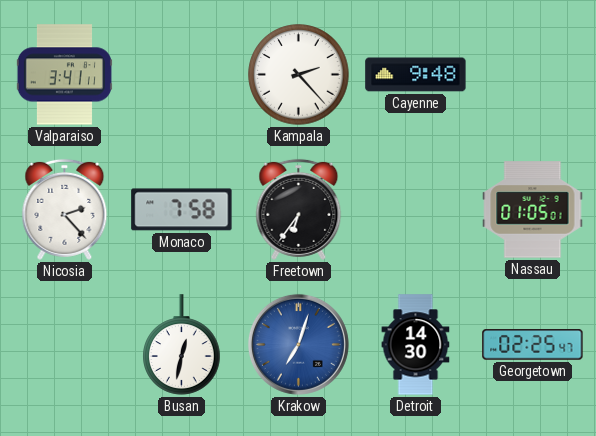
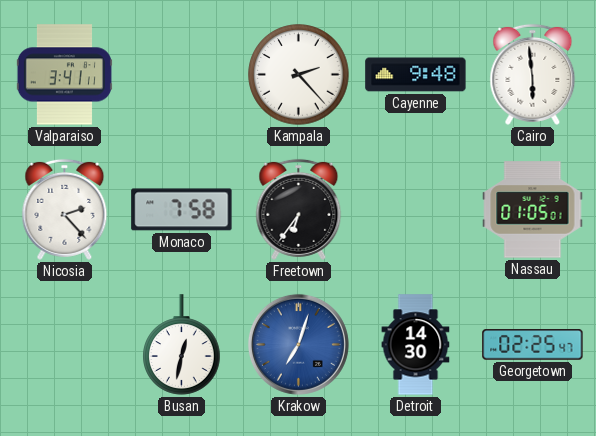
Cairo: none -> 5:59
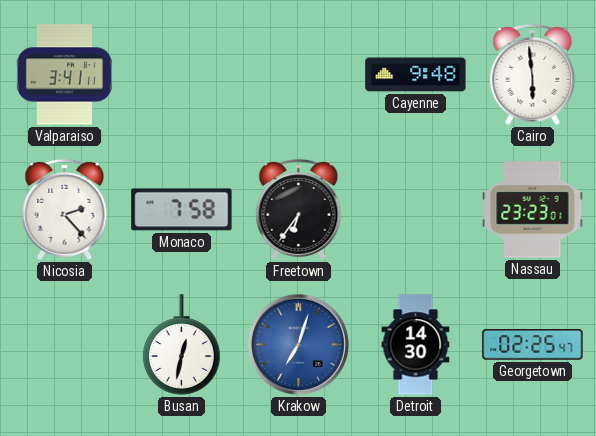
Kampala: 2:23 -> none
Nassau: 01:05 -> 23:23
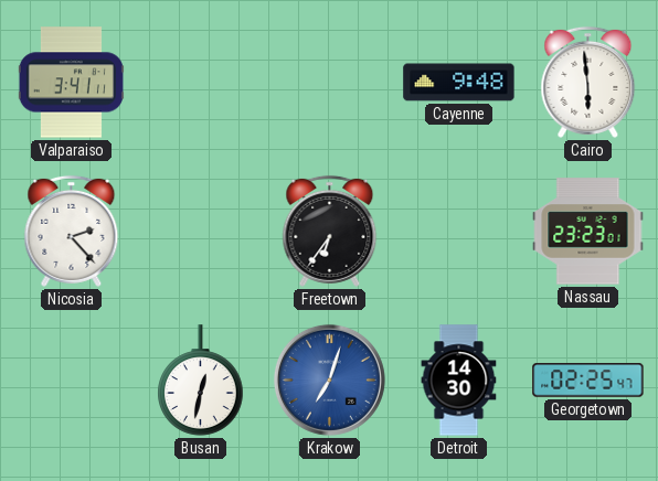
Monaco: 7:58 -> none
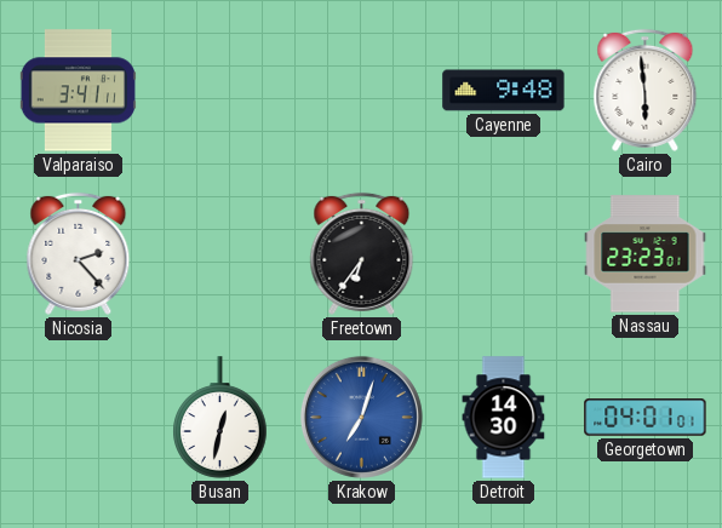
Georgetown: 02:25 -> 04:01
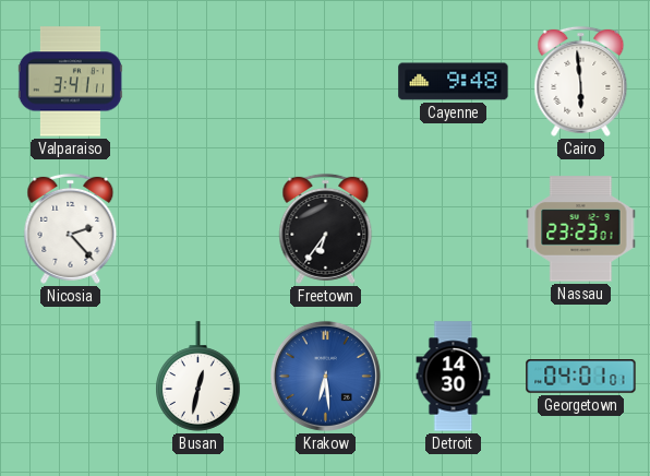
Krakow: 7:03 -> 6:29
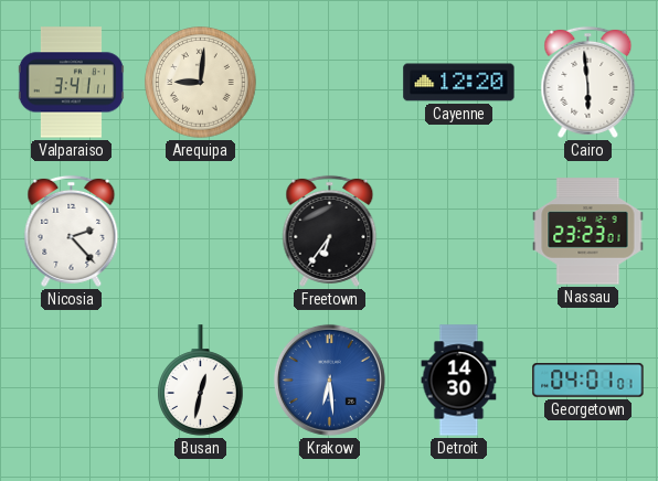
Arequipa: none -> 9:01
Cayenne: 9:48 -> 12:20
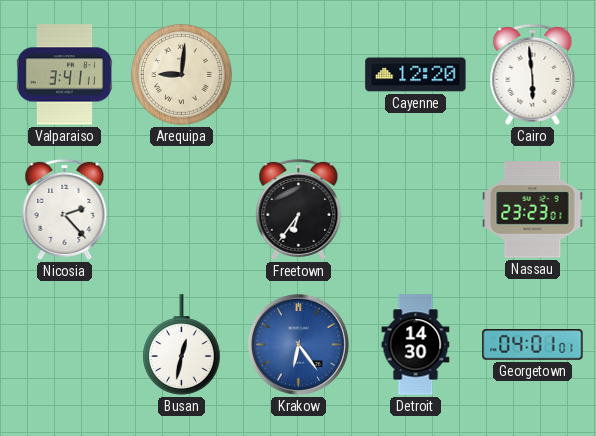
Krakow: 6:29 -> 6:24
